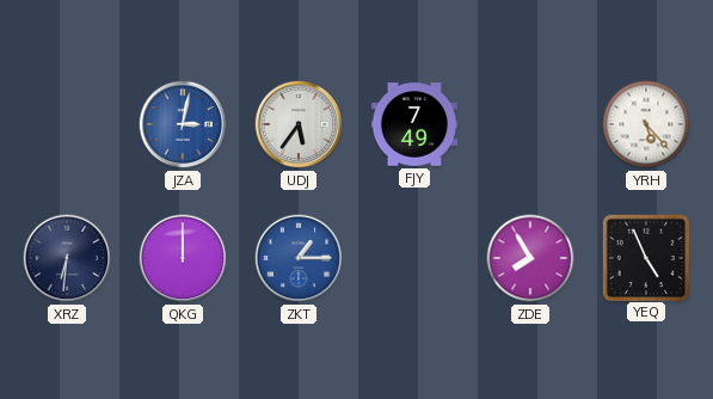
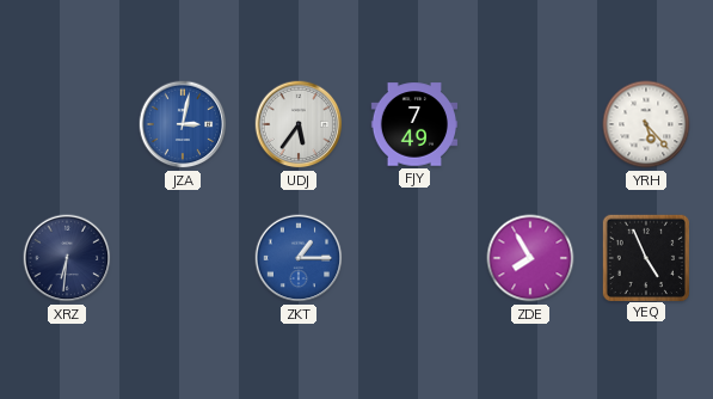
QKG: 12:00 -> none
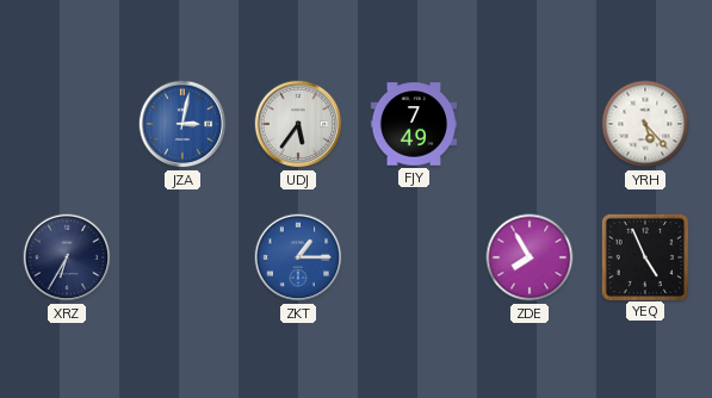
XRZ: 6:31 -> 6:35
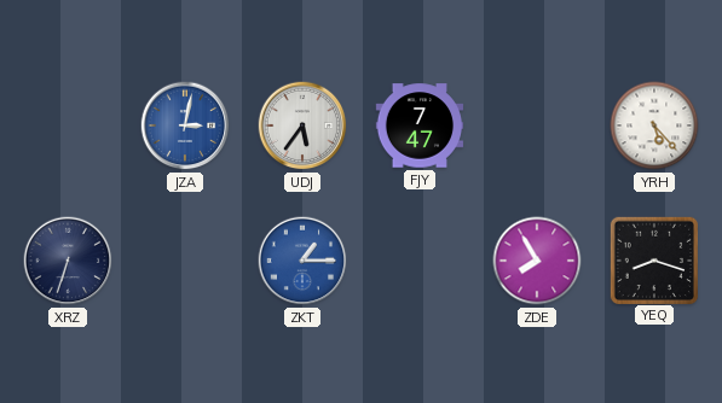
FJY: 7:49 -> 7:47
XRZ: 6:35 -> 6:33
YEQ: 4:56 -> 8:18
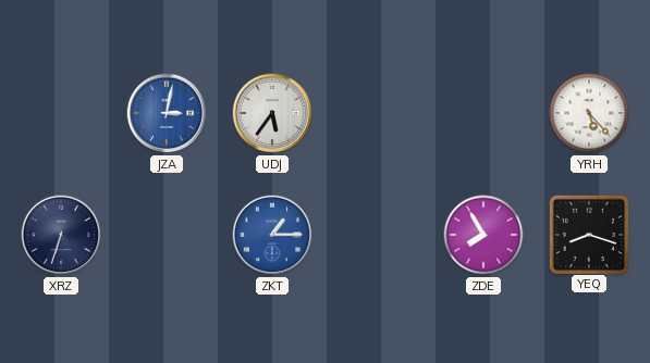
FJY: 7:47 -> none
